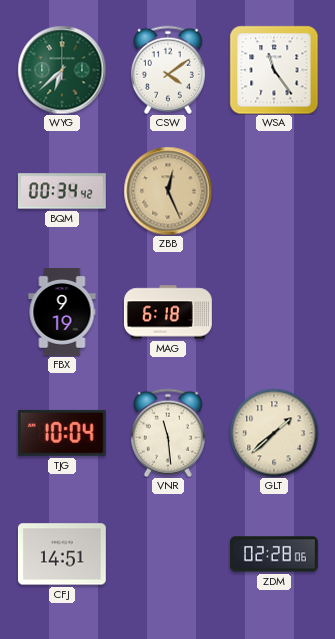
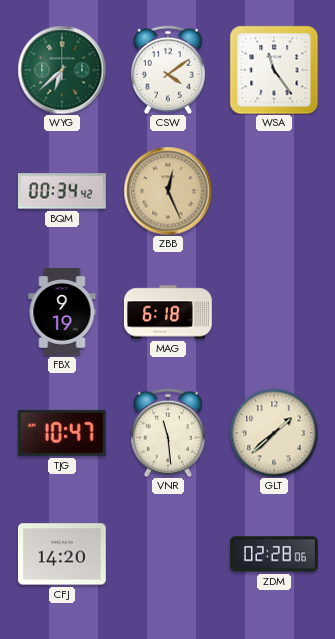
TJG: 10:04 -> 10:47
CFJ: 14:51 -> 14:20
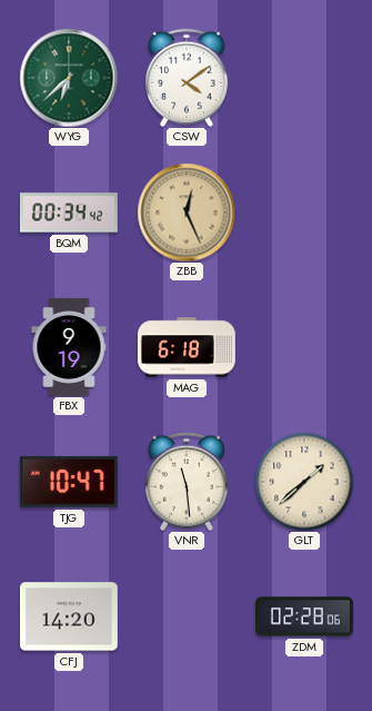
WSA: 11:24 -> none
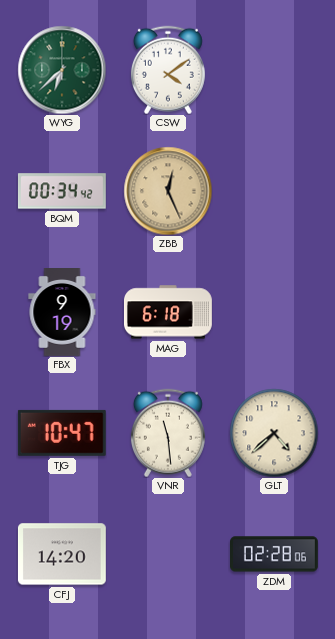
GLT: 1:38 -> 4:38
